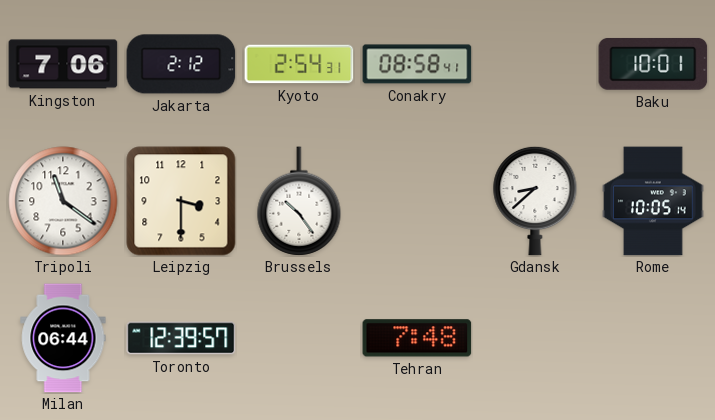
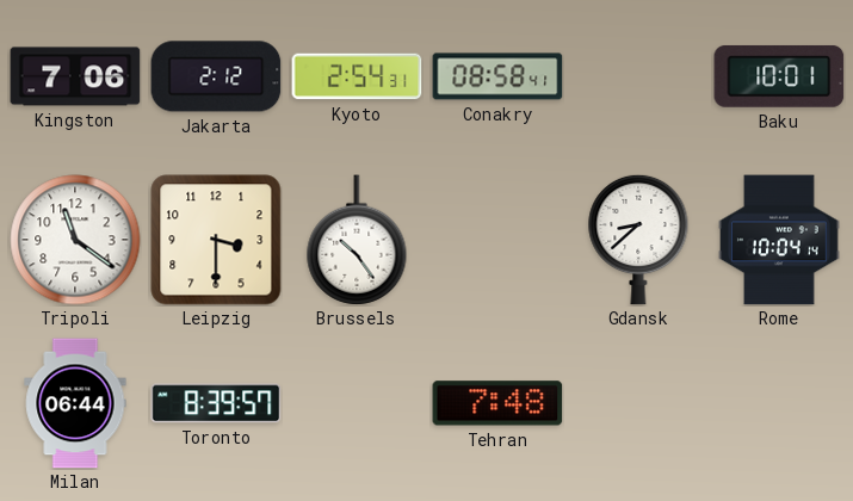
Rome: 10:05 -> 10:04
Toronto: 12:39 -> 8:39
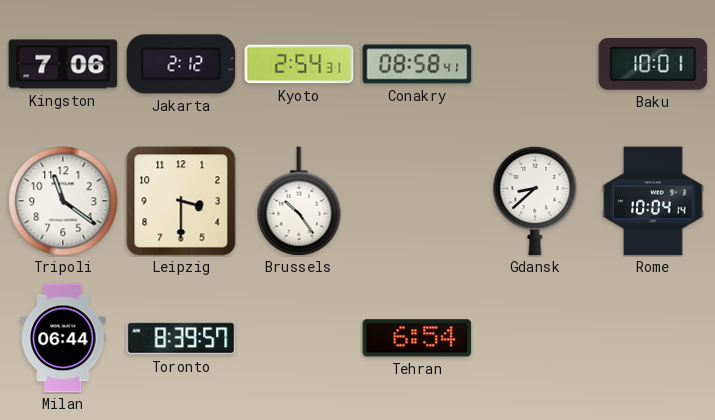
Tehran: 7:48 -> 6:54
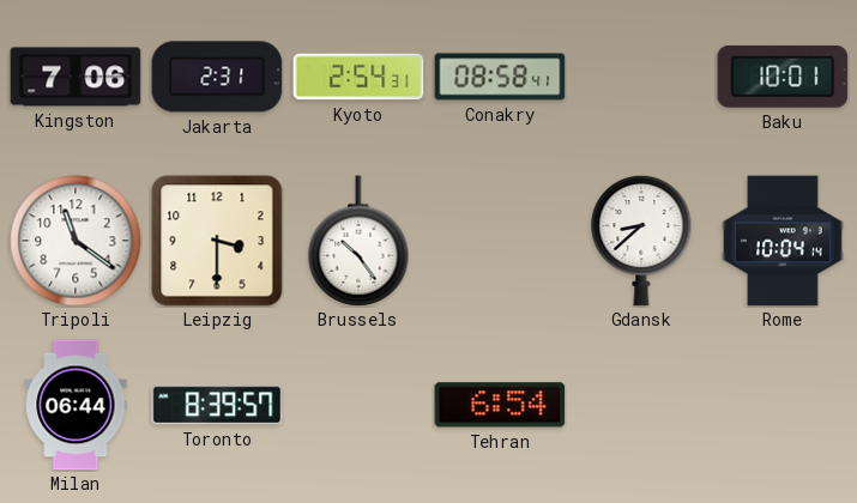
Jakarta: 2:12 -> 2:31
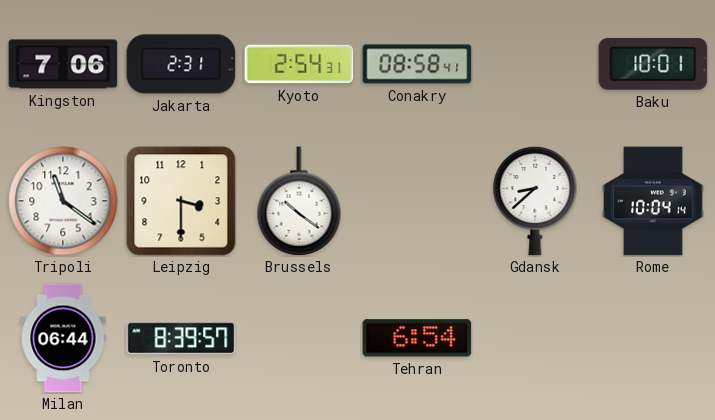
Brussels: 10:24 -> 10:21
